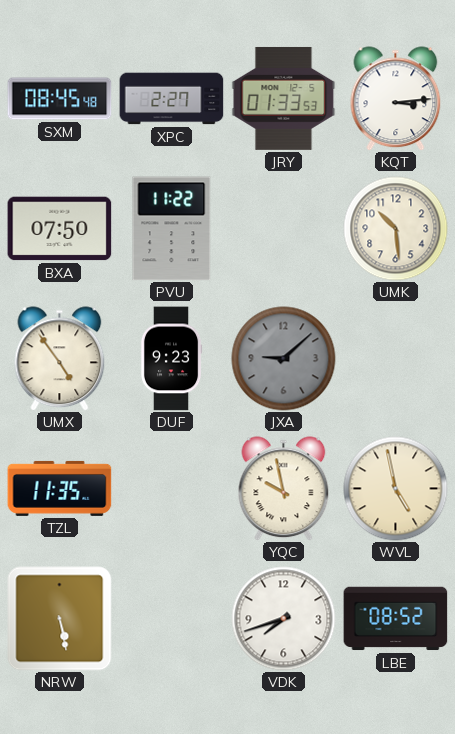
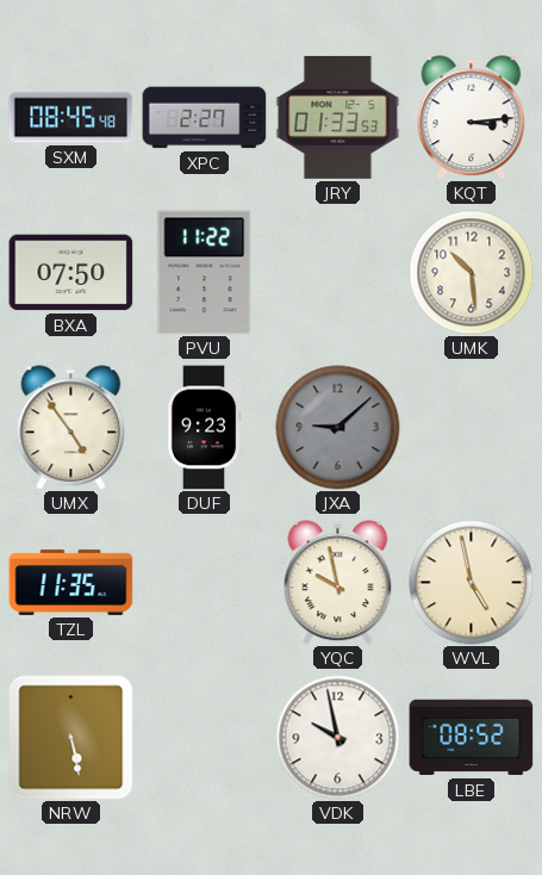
VDK: 7:42 -> 9:58
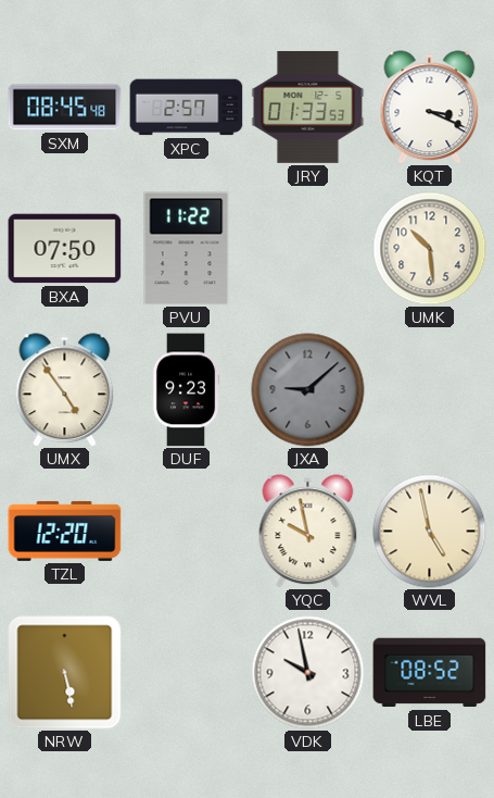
XPC: 2:27 -> 2:57
KQT: 3:14 -> 3:19
TZL: 11:35 -> 12:20
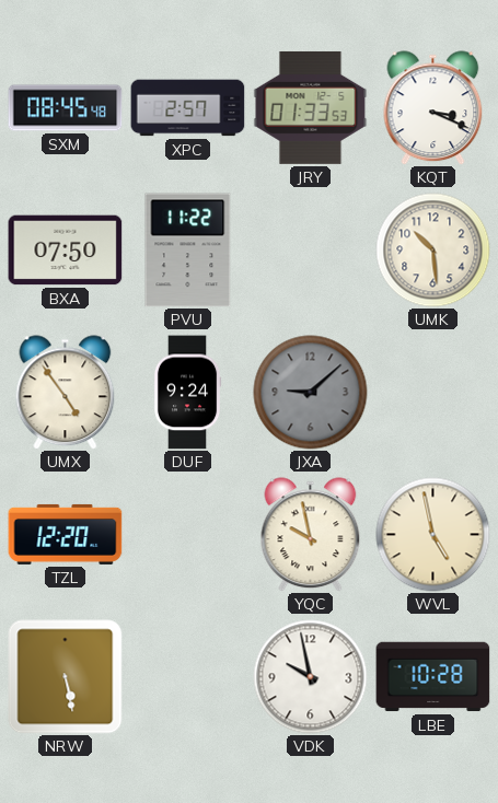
DUF: 9:23 -> 9:24
LBE: 08:52 -> 10:28
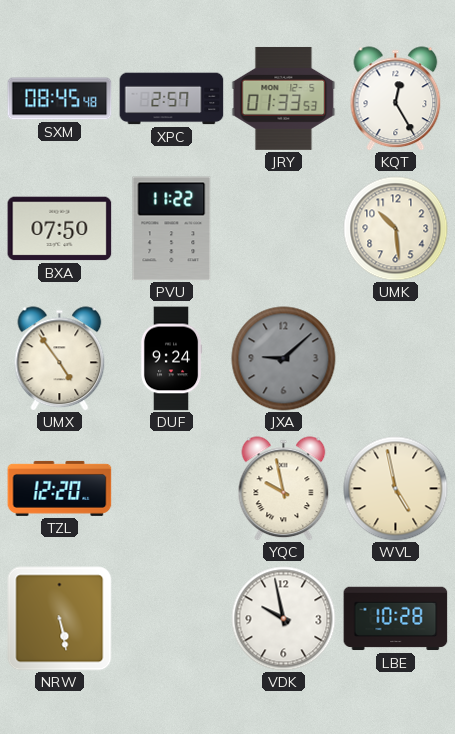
KQT: 3:19 -> 12:25
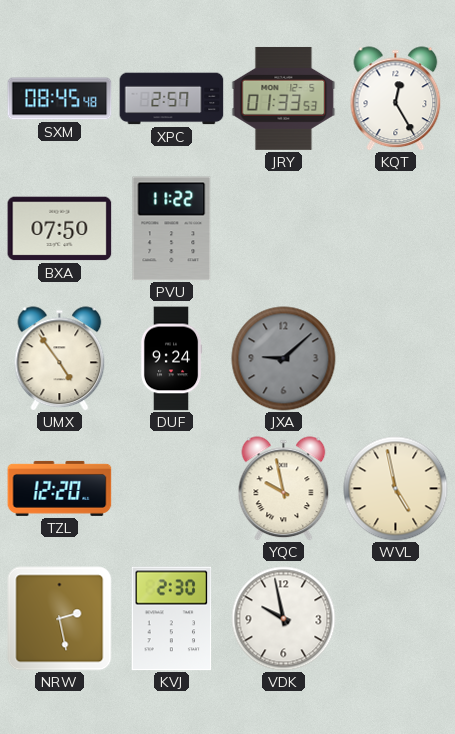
UMK: 10:29 -> none
NRW: 5:28 -> 2:28
KVJ: none -> 2:30
LBE: 10:28 -> none
